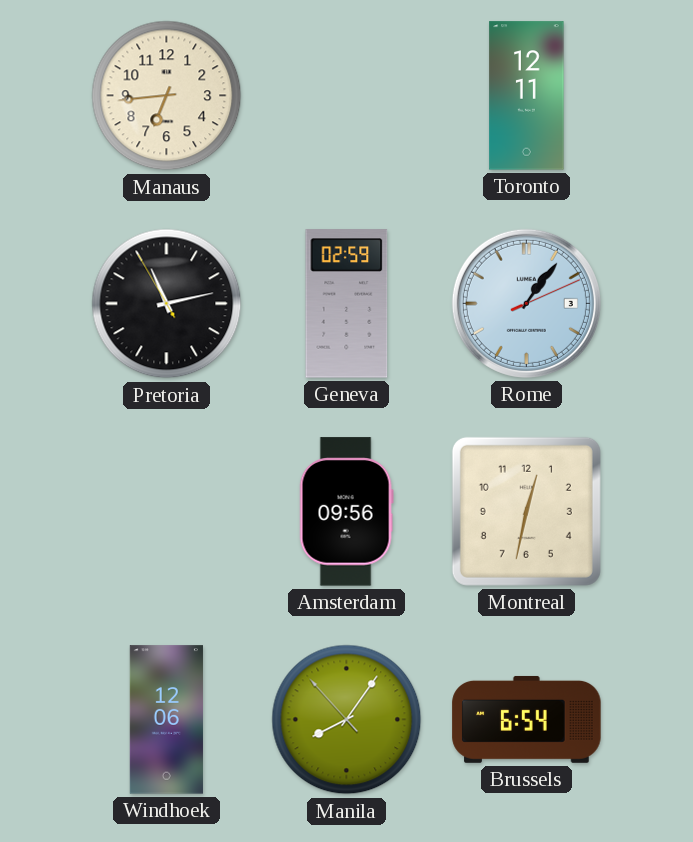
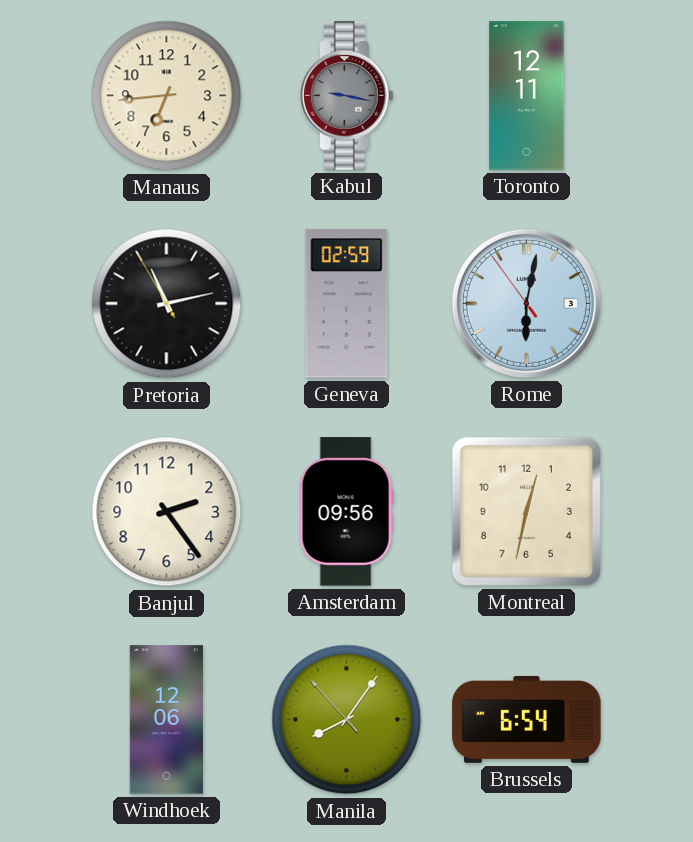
Kabul: none -> 9:17
Rome: 1:06 -> 6:01
Banjul: none -> 2:24
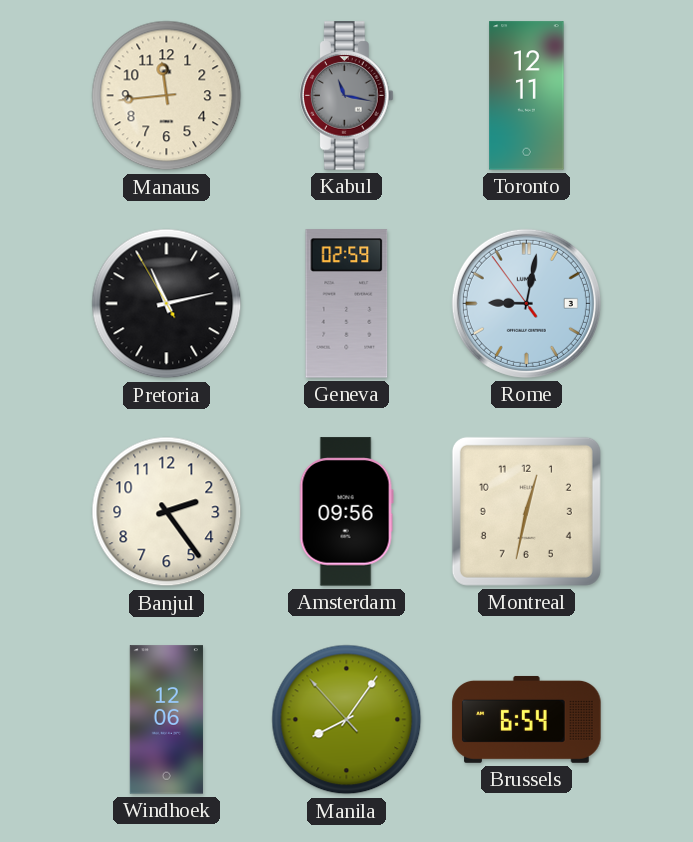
Manaus: 6:44 -> 11:44
Kabul: 9:17 -> 11:17
Rome: 6:01 -> 9:01
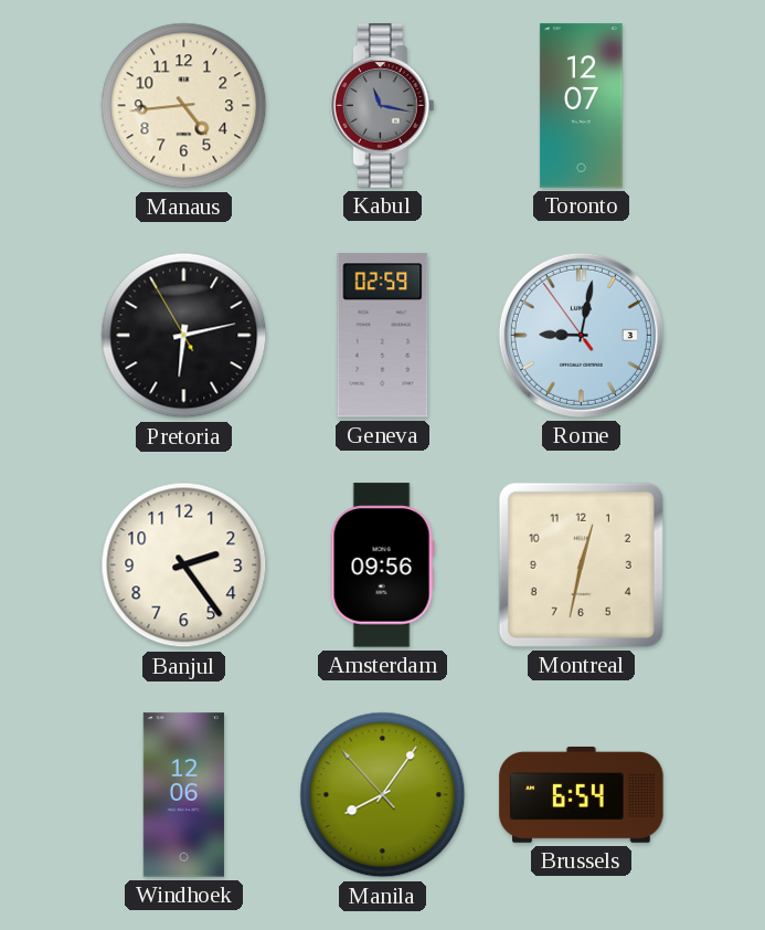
Manaus: 11:44 -> 4:44
Toronto: 12:11 -> 12:07
Pretoria: 11:12 -> 6:12
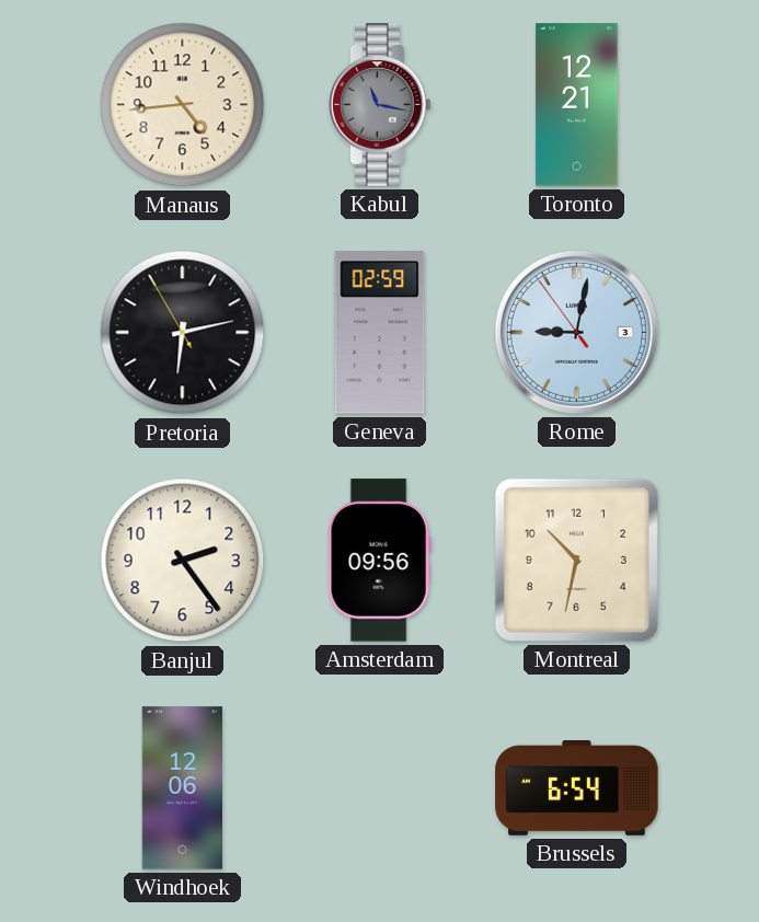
Toronto: 12:07 -> 12:21
Montreal: 12:32 -> 10:32
Manila: 8:05 -> none
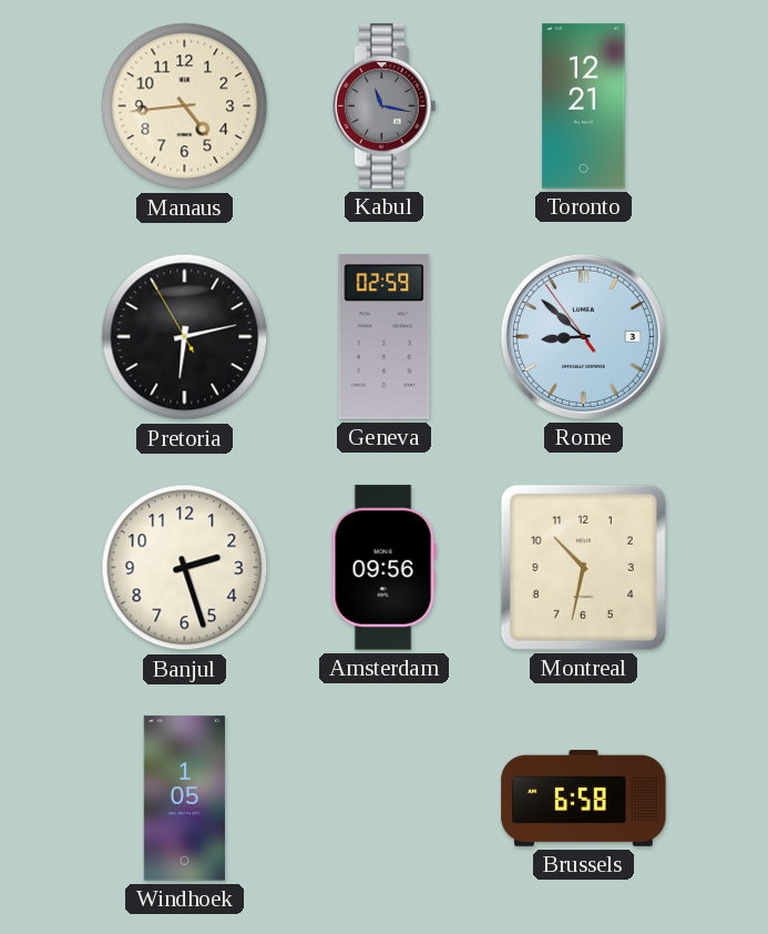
Rome: 9:01 -> 8:51
Banjul: 2:24 -> 2:27
Windhoek: 12:06 -> 1:05
Brussels: 6:54 -> 6:58
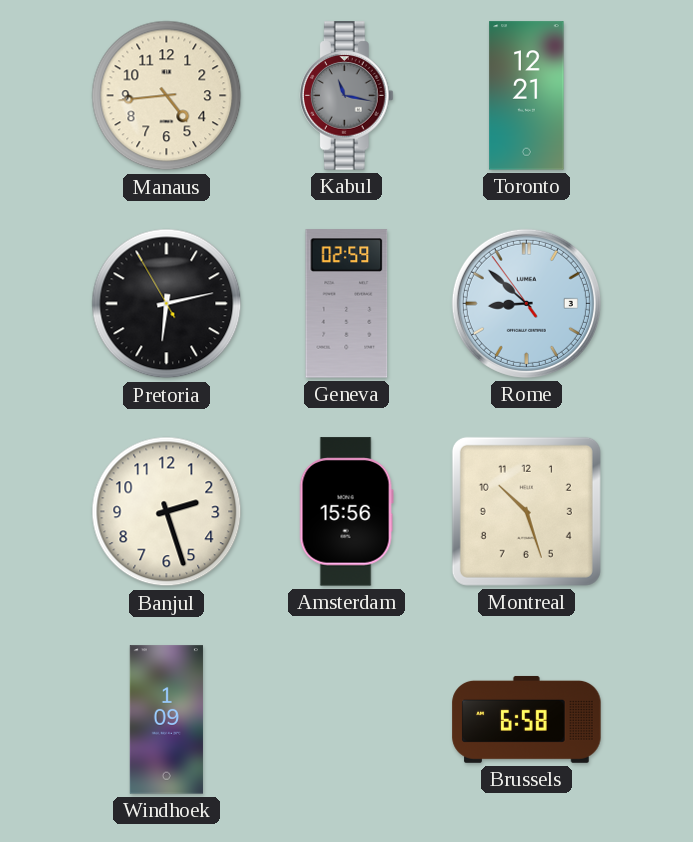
Amsterdam: 09:56 -> 15:56
Montreal: 10:32 -> 10:27
Windhoek: 1:05 -> 1:09
